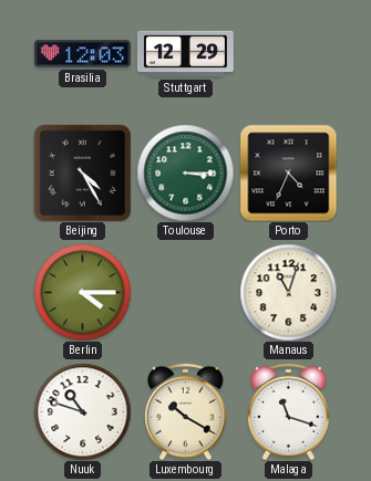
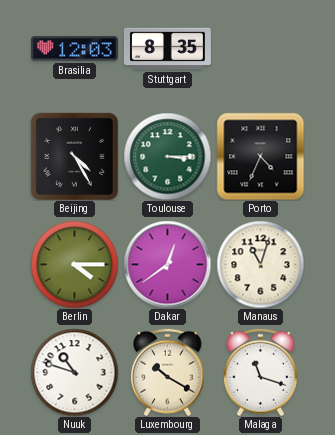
Stuttgart: 12:29 -> 8:35
Dakar: none -> 12:39
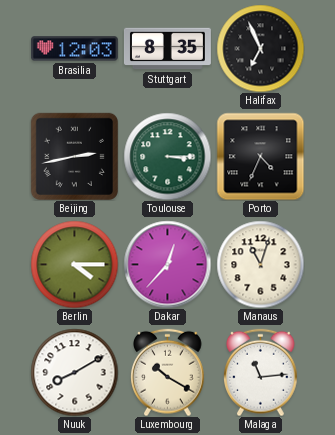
Halifax: none -> 6:56
Beijing: 4:25 -> 2:43
Dakar: 12:39 -> 12:37
Nuuk: 10:48 -> 8:10
Malaga: 11:18 -> 11:14
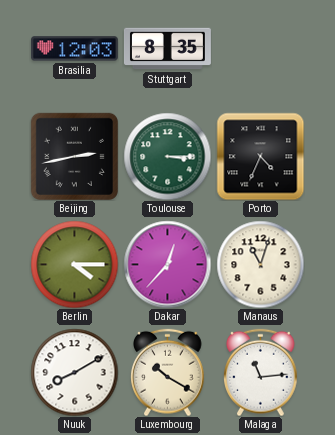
Halifax: 6:56 -> none
